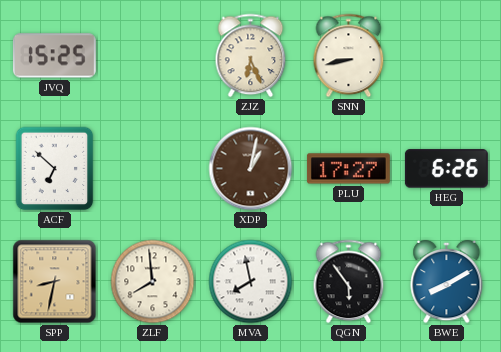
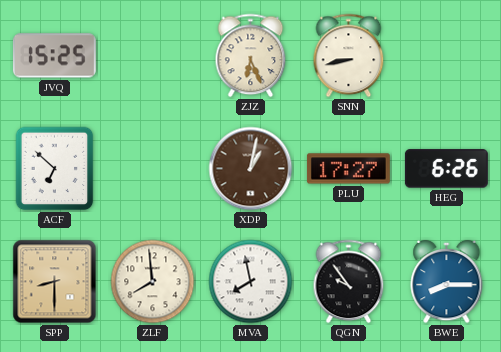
SPP: 8:32 -> 8:30
QGN: 5:54 -> 9:54
BWE: 8:10 -> 8:15
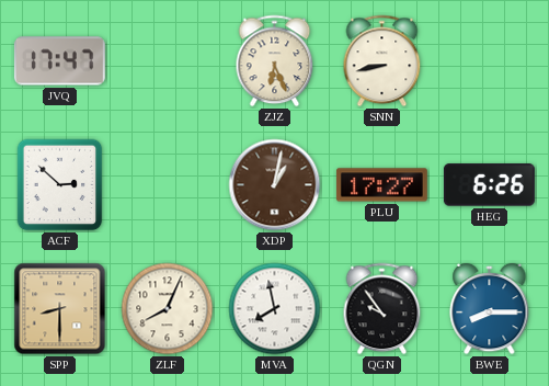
JVQ: 15:25 -> 17:47
ACF: 6:52 -> 2:52
ZLF: 7:59 -> 8:04
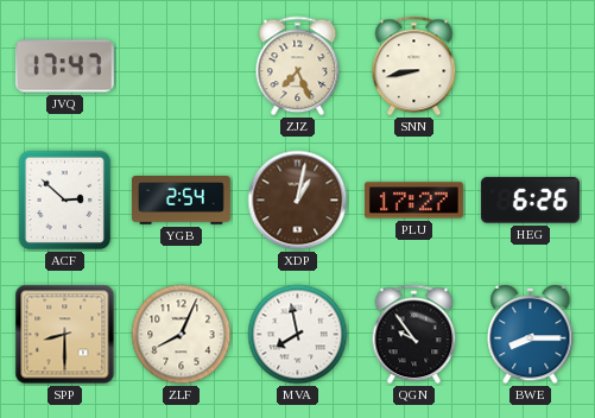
ZJZ: 6:26 -> 7:26
YGB: none -> 2:54
